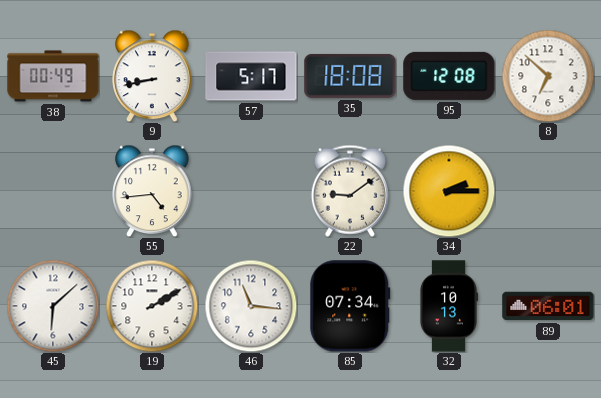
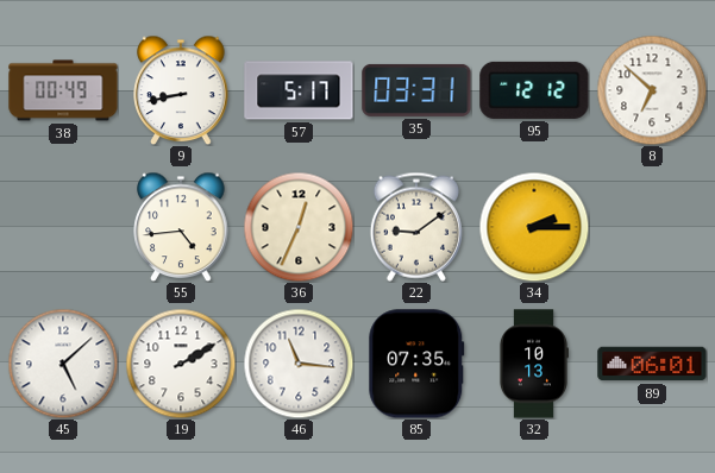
35: 18:08 -> 03:31
95: 12:08 -> 12:12
36: none -> 12:34
45: 6:08 -> 5:08
85: 07:34 -> 07:35
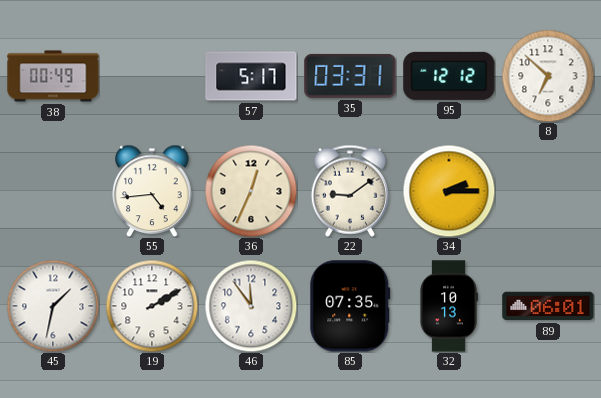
9: 8:43 -> none
45: 5:08 -> 1:32
46: 11:16 -> 11:54
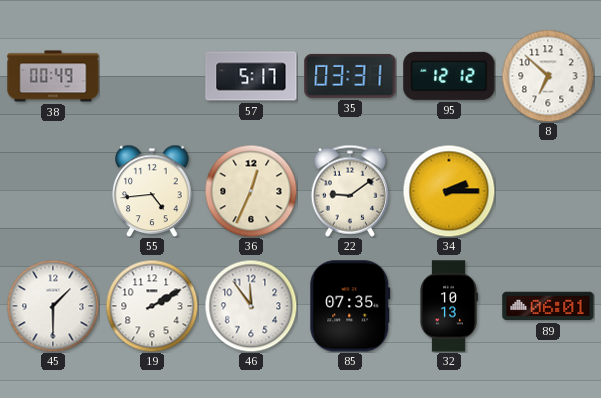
45: 1:32 -> 1:30
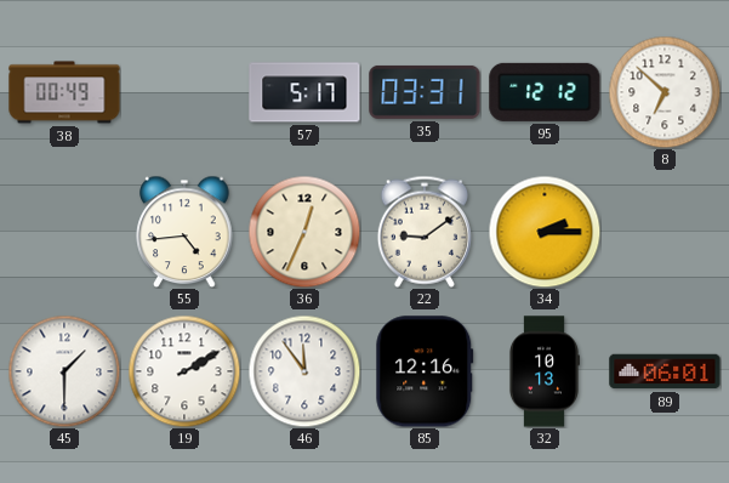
85: 07:35 -> 12:16
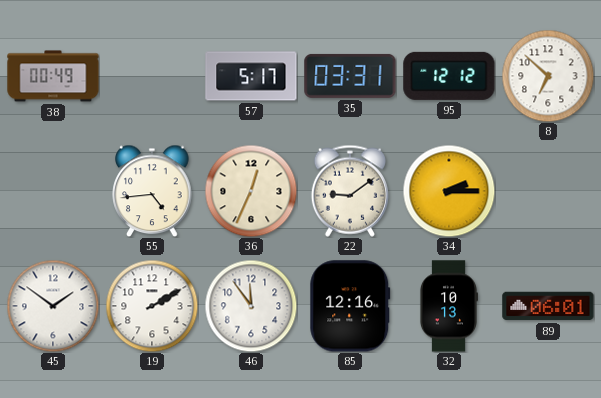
45: 1:30 -> 1:51
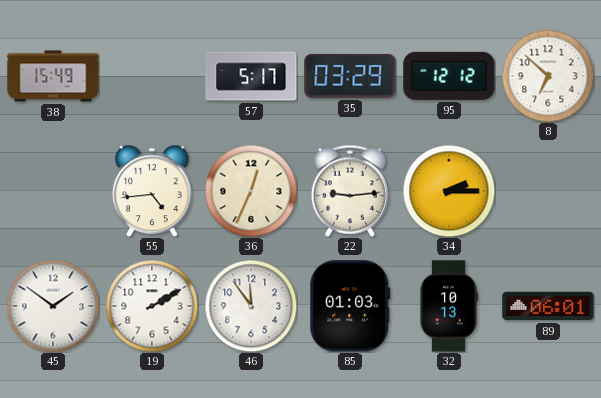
38: 00:49 -> 15:49
35: 03:31 -> 03:29
22: 9:09 -> 9:14
85: 12:16 -> 01:03
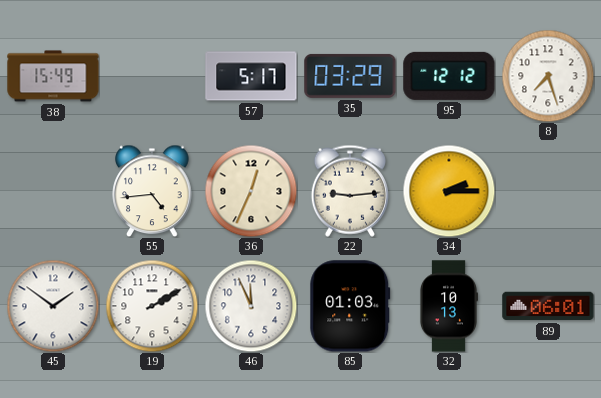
8: 6:52 -> 7:27
46: 11:54 -> 11:56
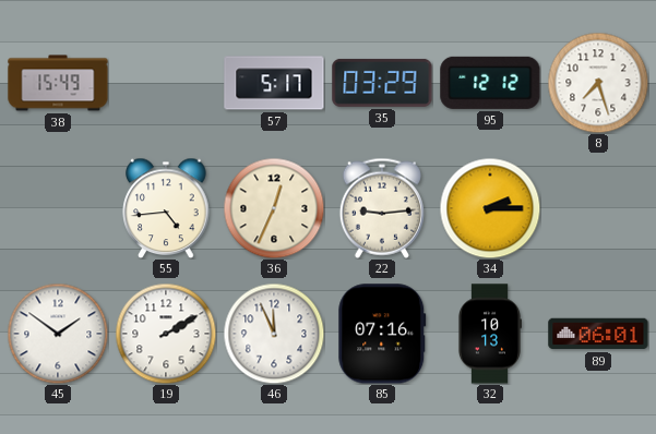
85: 01:03 -> 07:16
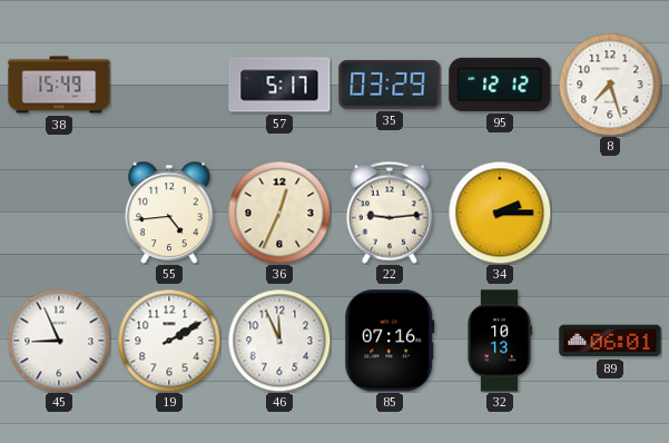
45: 1:51 -> 8:56
